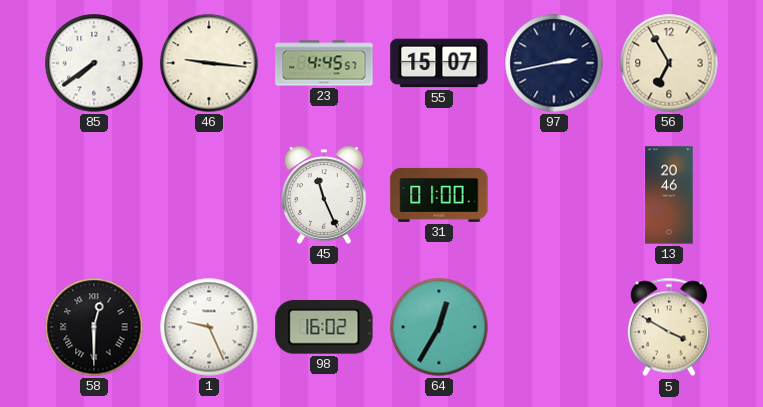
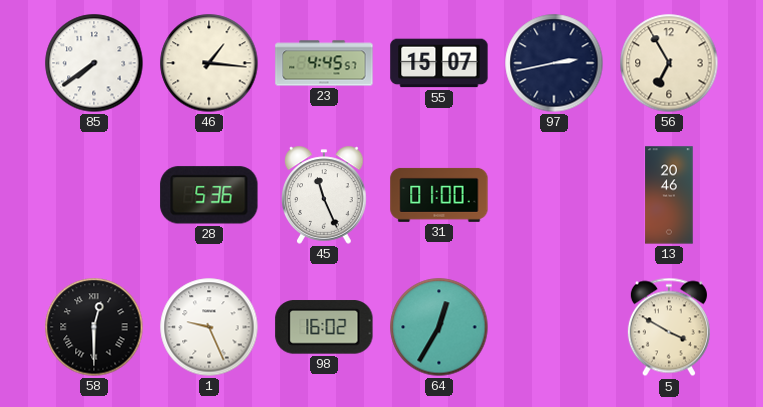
46: 9:16 -> 1:16
28: none -> 5:36
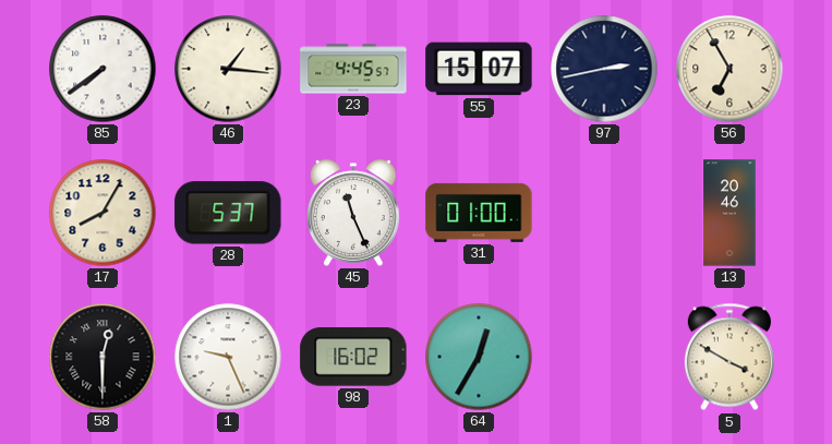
17: none -> 8:05
28: 5:36 -> 5:37
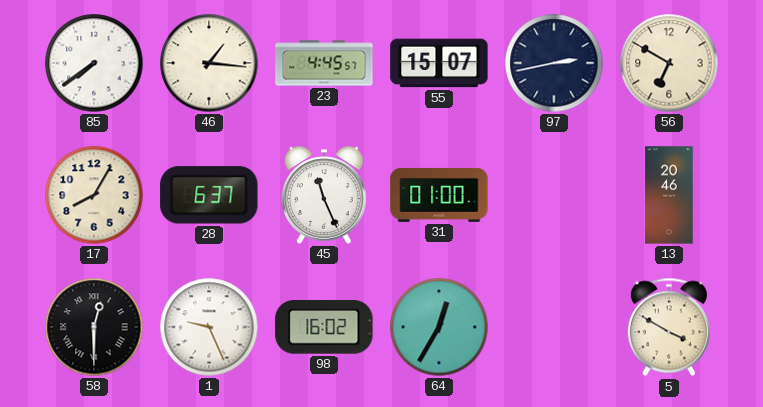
56: 6:55 -> 6:50
28: 5:37 -> 6:37
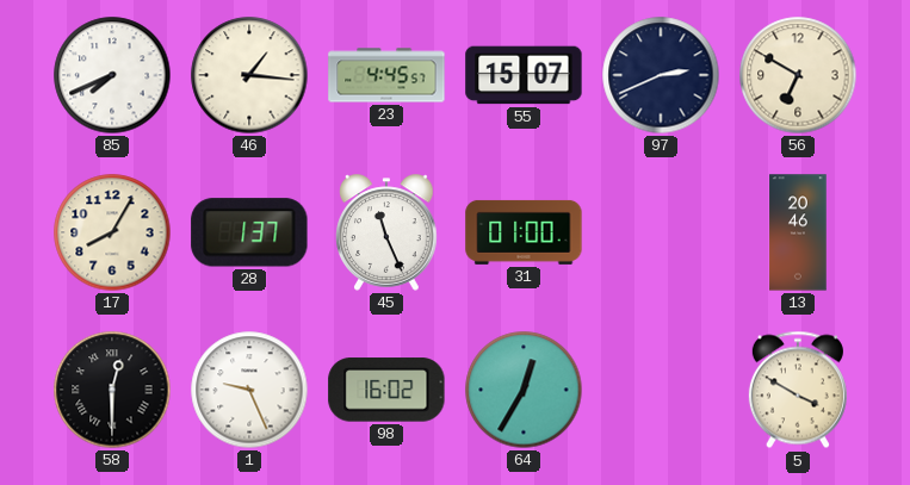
85: 7:39 -> 7:41
97: 2:43 -> 2:41
28: 6:37 -> 1:37
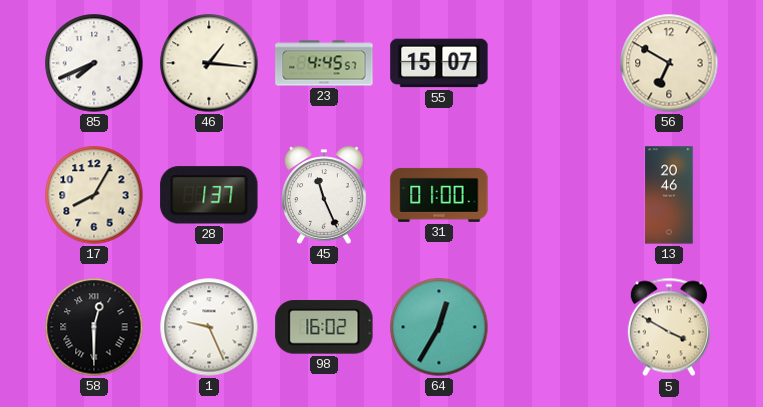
97: 2:41 -> none
